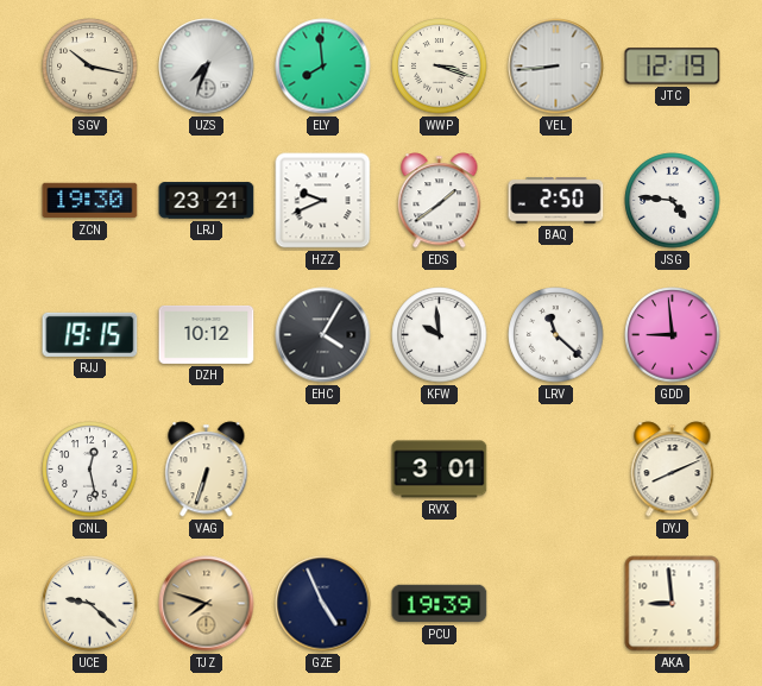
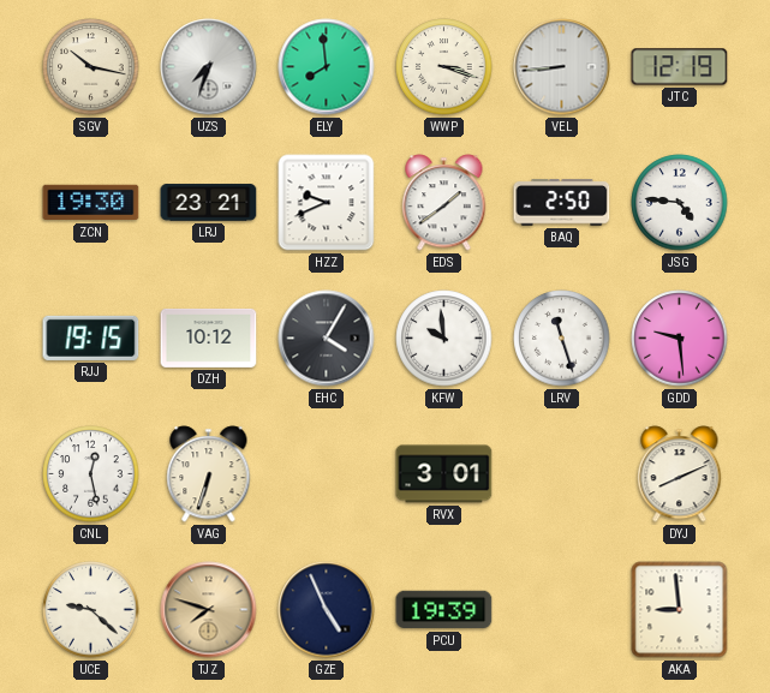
LRV: 11:22 -> 11:27
GDD: 8:59 -> 9:29
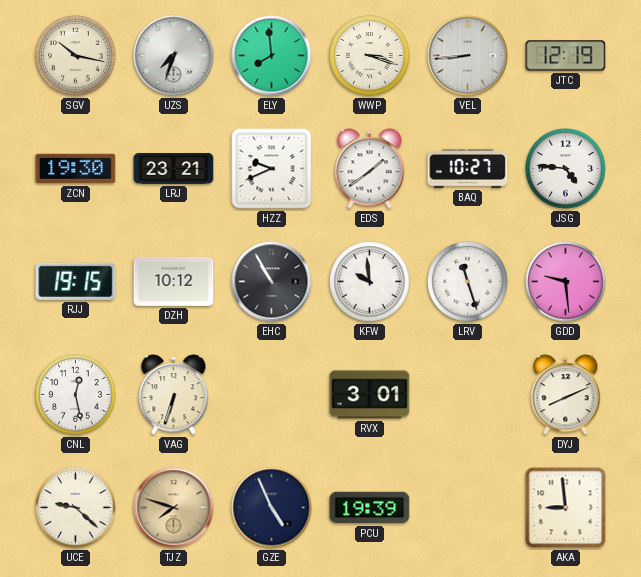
BAQ: 2:50 -> 10:27
EHC: 4:05 -> 10:55
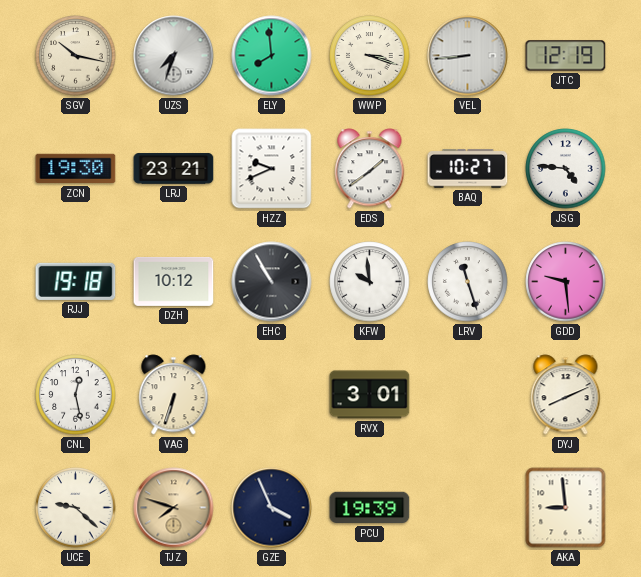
RJJ: 19:15 -> 19:18
GZE: 4:56 -> 3:56
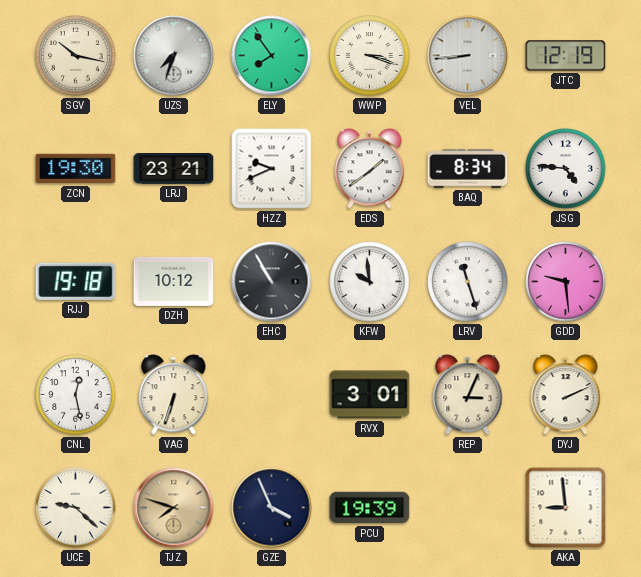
ELY: 7:59 -> 7:54
BAQ: 10:27 -> 8:34
REP: none -> 3:04
DYJ: 8:11 -> 2:11
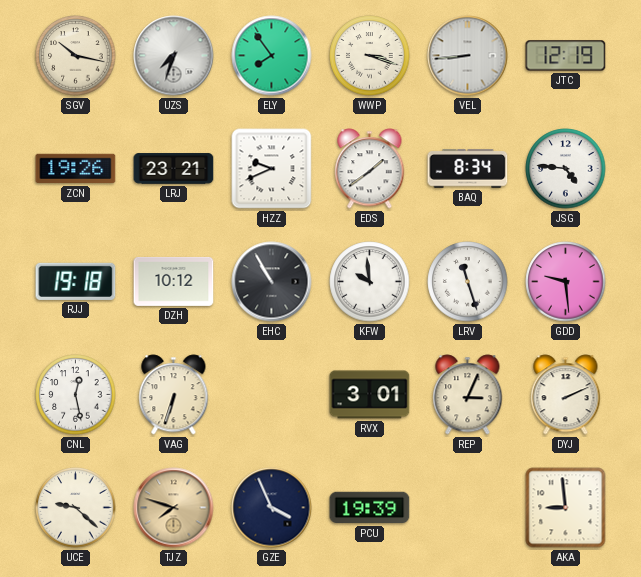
ZCN: 19:30 -> 19:26
